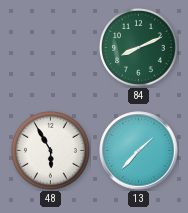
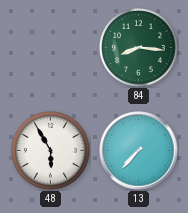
84: 8:11 -> 8:16
13: 1:37 -> 7:37
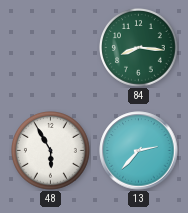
13: 7:37 -> 2:37
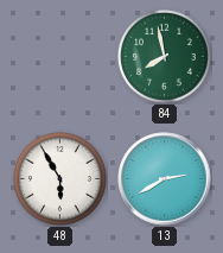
84: 8:16 -> 7:58
13: 2:37 -> 2:40
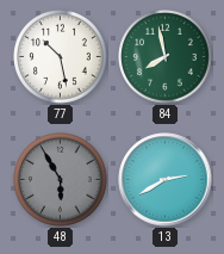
77: none -> 10:28
48 dial: white -> grey
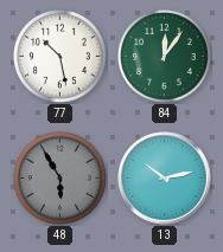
84: 7:58 -> 12:06
13: 2:40 -> 10:13
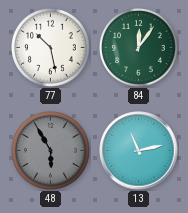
13: 10:13 -> 11:13
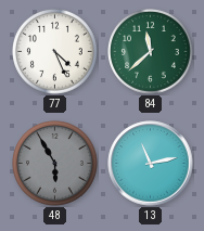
77: 10:28 -> 4:26
84: 12:06 -> 11:38
